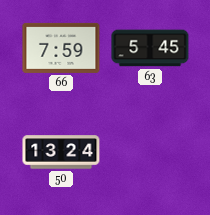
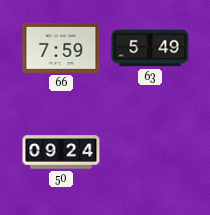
63: 5:45 -> 5:49
50: 13:24 -> 09:24
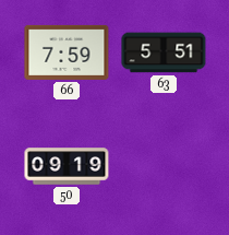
63: 5:49 -> 5:51
50: 09:24 -> 09:19
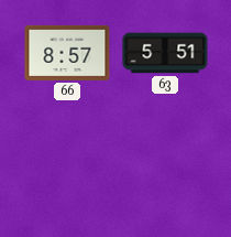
66: 7:59 -> 8:57
50: 09:19 -> none
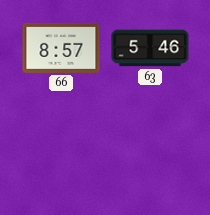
63: 5:51 -> 5:46
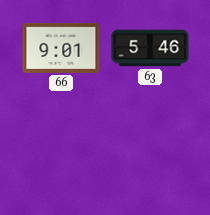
66: 8:57 -> 9:01
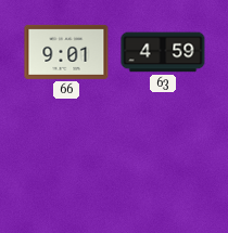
63: 5:46 -> 4:59
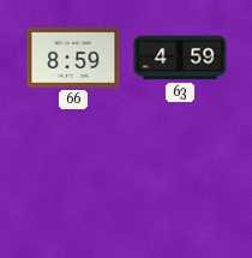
66: 9:01 -> 8:59
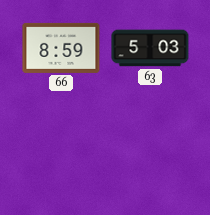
63: 4:59 -> 5:03
